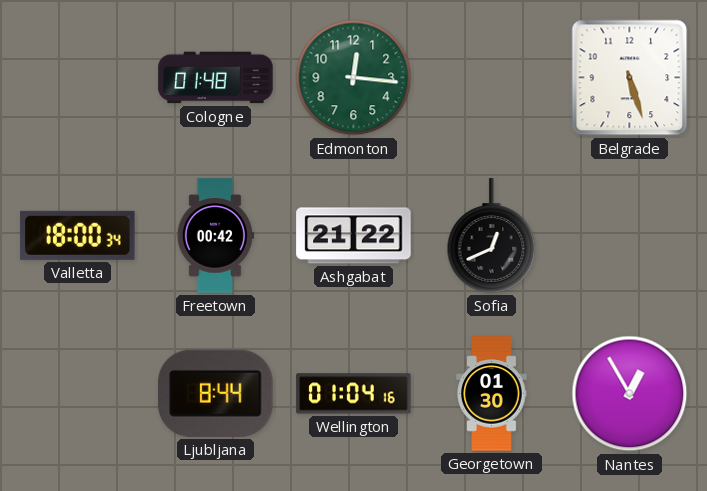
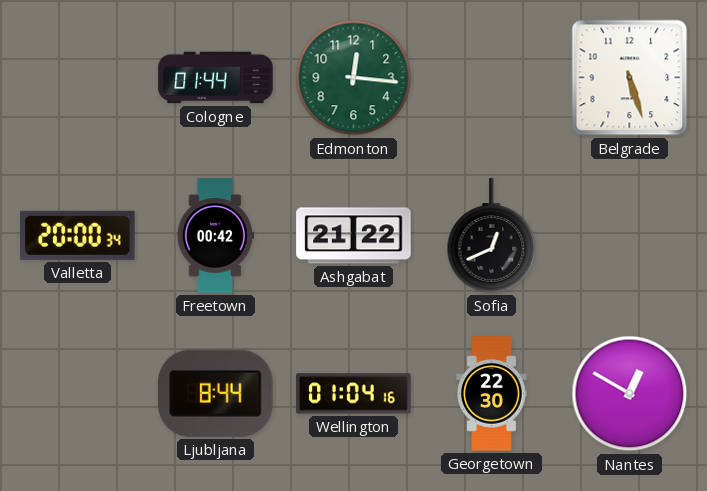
Cologne: 01:48 -> 01:44
Valletta: 18:00 -> 20:00
Georgetown: 01:30 -> 22:30
Nantes: 12:55 -> 12:50
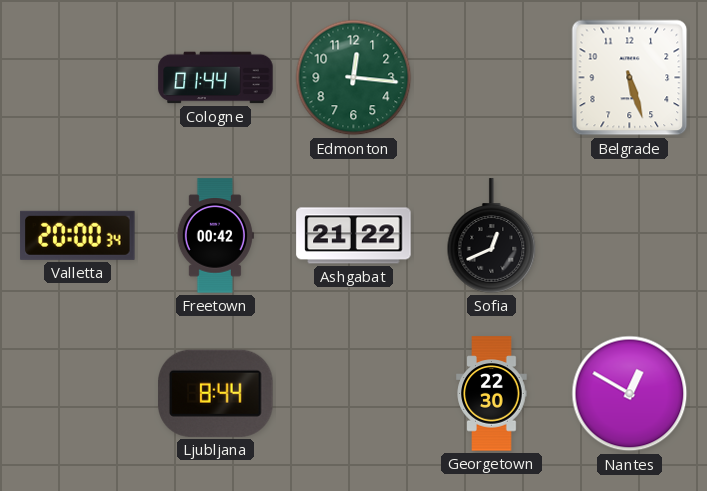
Wellington: 01:04 -> none
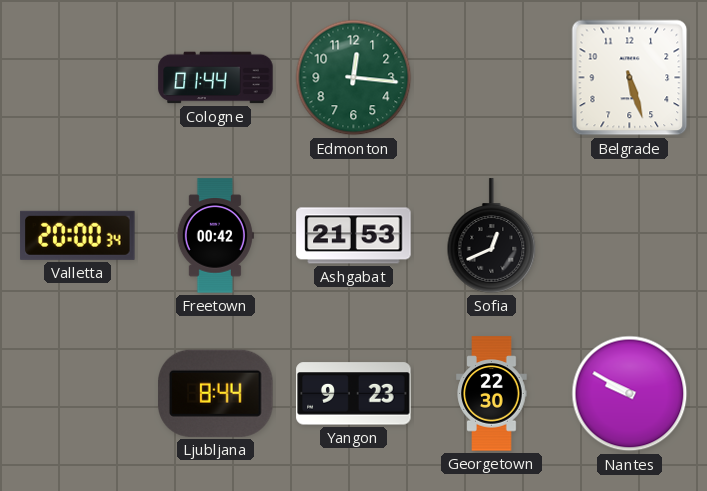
Ashgabat: 21:22 -> 21:53
Yangon: none -> 9:23
Nantes: 12:50 -> 9:50
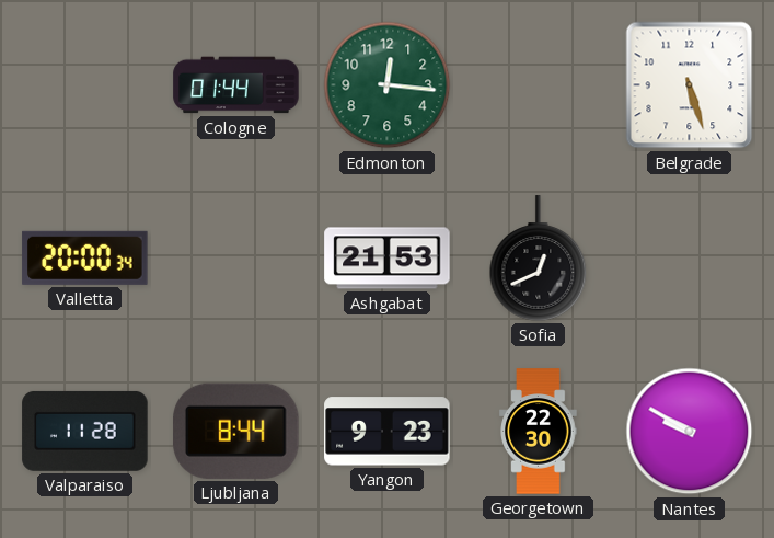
Freetown: 00:42 -> none
Valparaiso: none -> 11:28
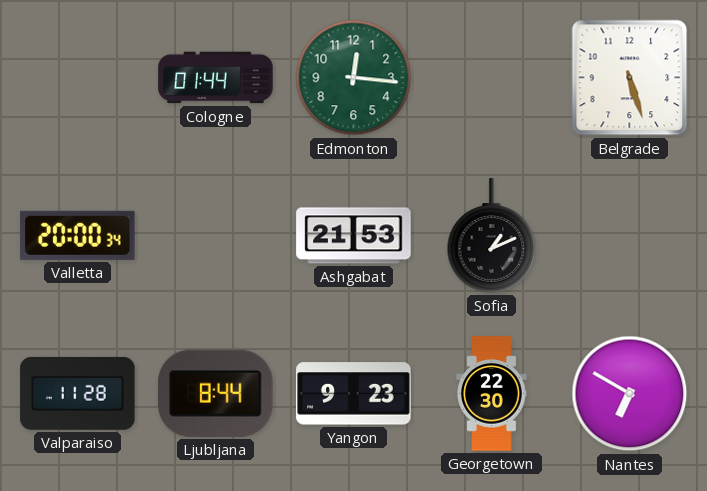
Sofia: 12:41 -> 1:11
Nantes: 9:50 -> 6:50
